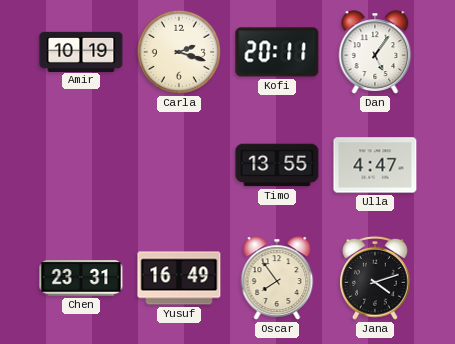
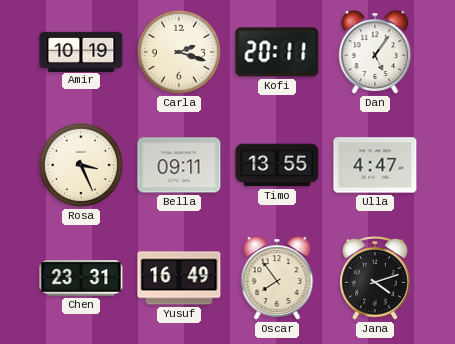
Rosa: none -> 3:26
Bella: none -> 09:11
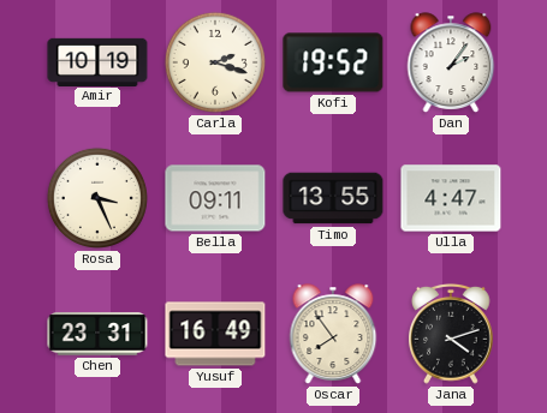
Kofi: 20:11 -> 19:52
Dan: 5:06 -> 2:06
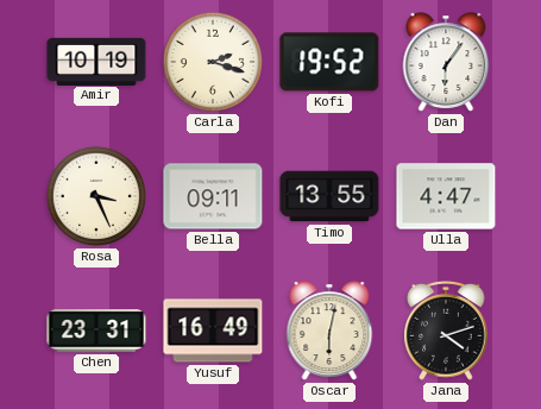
Dan: 2:06 -> 6:06
Oscar: 7:54 -> 6:02
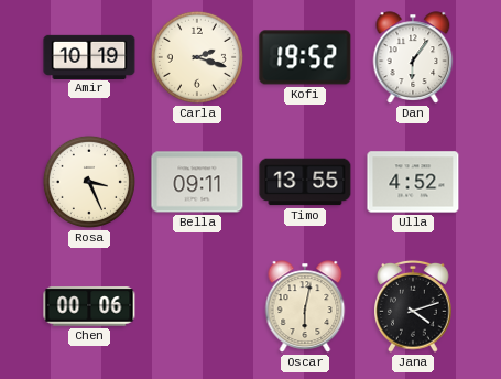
Ulla: 4:47 -> 4:52
Chen: 23:31 -> 00:06
Yusuf: 16:49 -> none
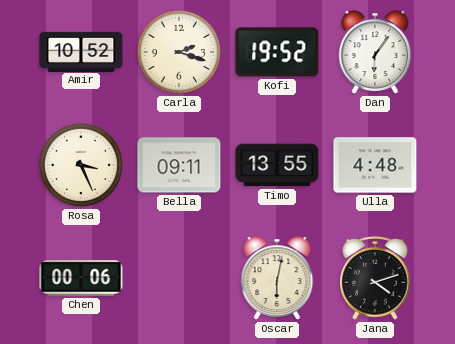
Amir: 10:19 -> 10:52
Ulla: 4:52 -> 4:48
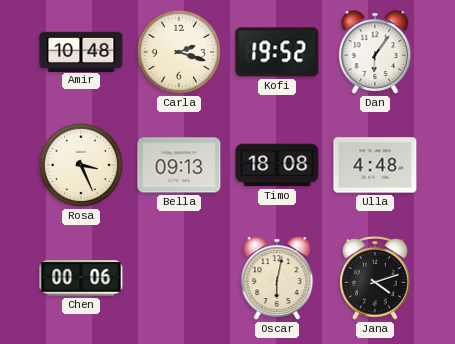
Amir: 10:52 -> 10:48
Bella: 09:11 -> 09:13
Timo: 13:55 -> 18:08
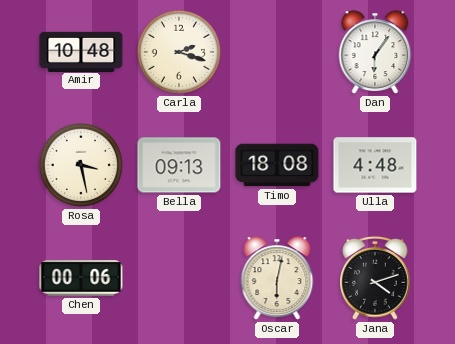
Kofi: 19:52 -> none
Rosa: 3:26 -> 3:28
